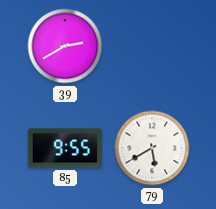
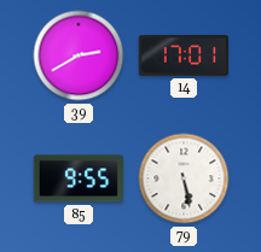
14: none -> 17:01
79: 5:40 -> 5:28
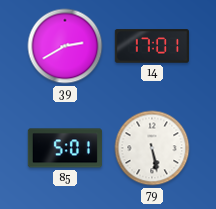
85: 9:55 -> 5:01
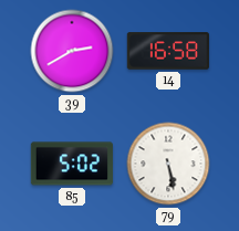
14: 17:01 -> 16:58
85: 5:01 -> 5:02
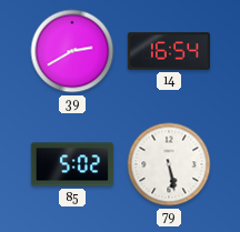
14: 16:58 -> 16:54
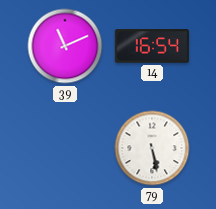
39: 2:40 -> 11:11
85: 5:02 -> none
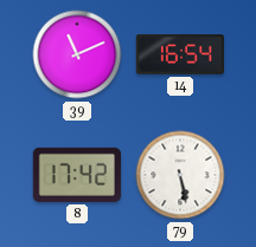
8: none -> 17:42
